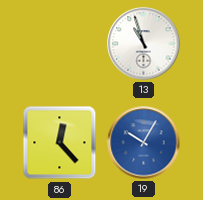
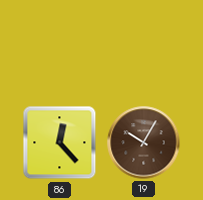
13: 10:57 -> none
19 dial: blue -> brown
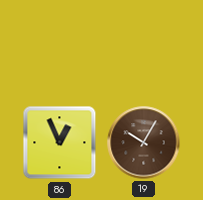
86: 12:23 -> 12:56
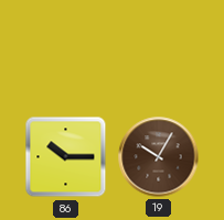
86: 12:56 -> 10:15
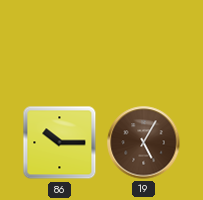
19: 10:05 -> 5:05
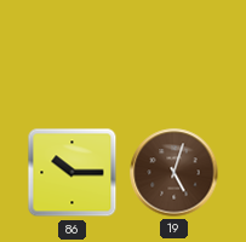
19: 5:05 -> 5:03
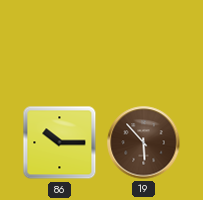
19: 5:03 -> 5:53
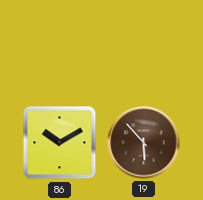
86: 10:15 -> 10:10
